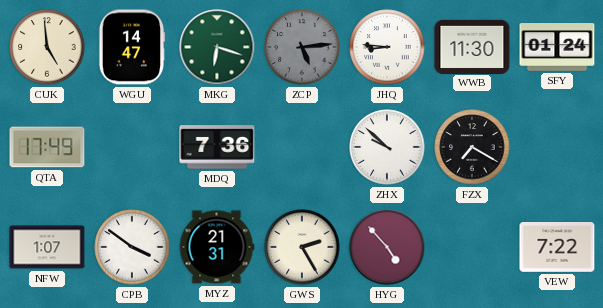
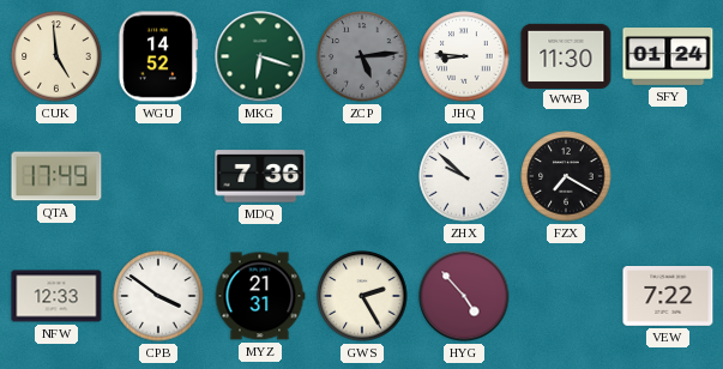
WGU: 14:47 -> 14:52
NFW: 1:07 -> 12:33
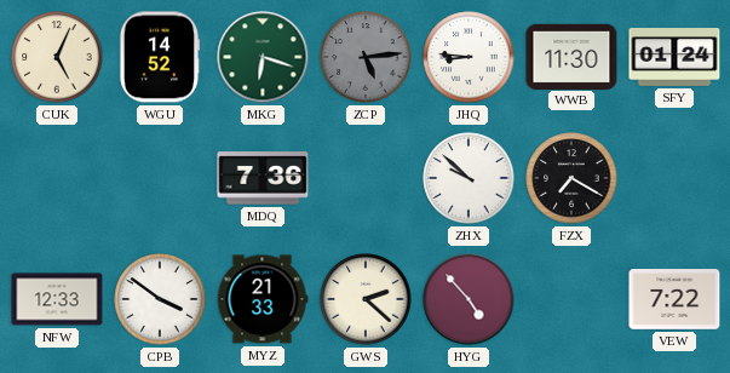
CUK: 4:59 -> 5:04
QTA: 17:49 -> none
MYZ: 21:31 -> 21:33
GWS: 2:25 -> 2:22
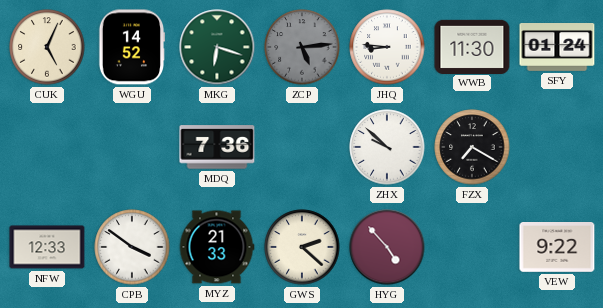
VEW: 7:22 -> 9:22
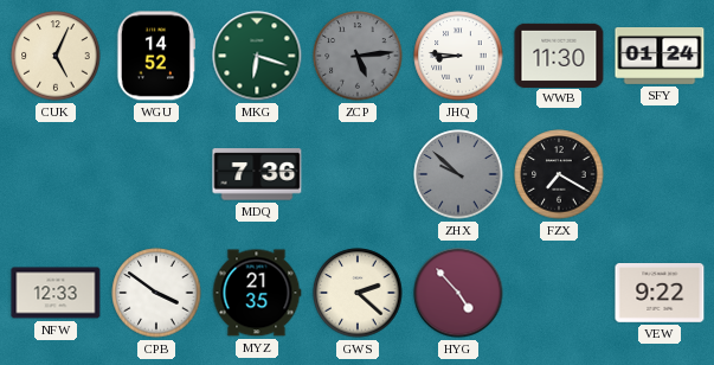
ZHX dial: white -> grey
MYZ: 21:33 -> 21:35
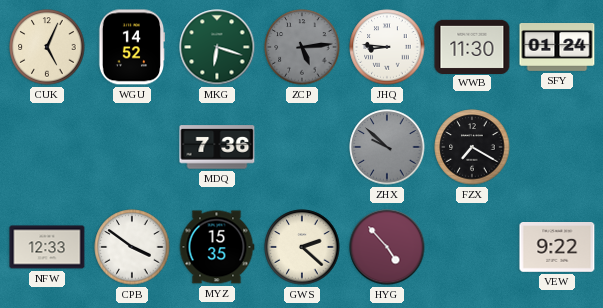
MYZ: 21:35 -> 15:35
